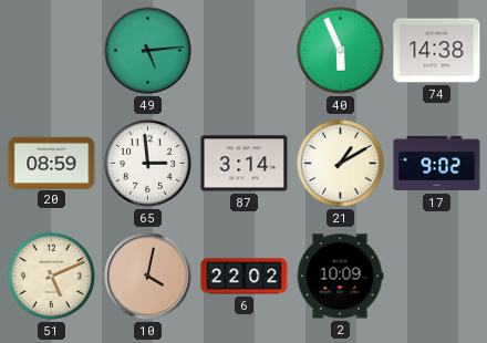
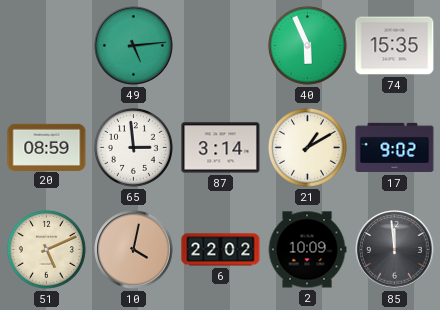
74: 14:38 -> 15:35
85: none -> 11:59
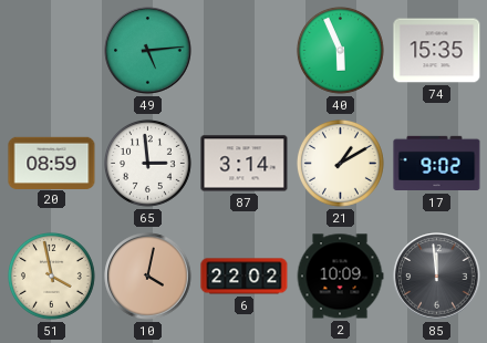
51: 5:11 -> 3:58
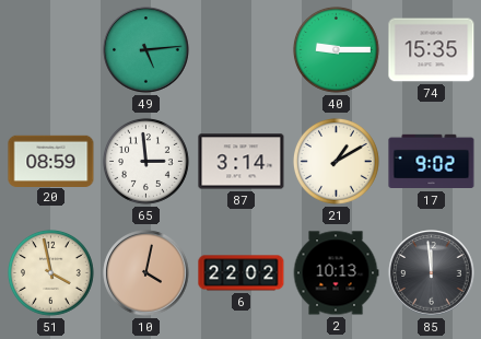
40: 5:56 -> 9:15
2: 10:09 -> 10:13
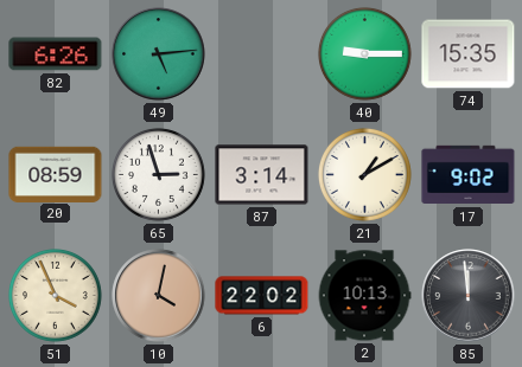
82: none -> 6:26
65: 2:59 -> 2:57
51: 3:58 -> 3:56
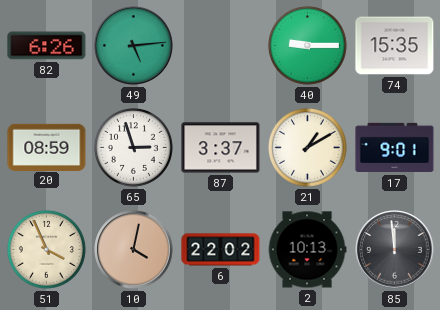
87: 3:14 -> 3:37
17: 9:02 -> 9:01
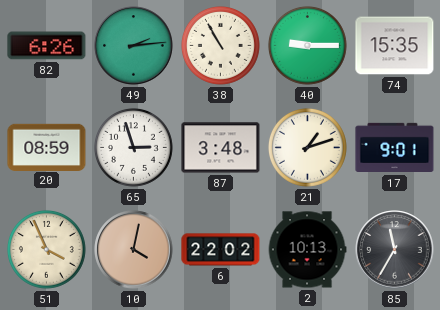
49: 5:14 -> 2:14
38: none -> 10:55
87: 3:37 -> 3:48
21: 1:10 -> 1:12
85: 11:59 -> 11:35
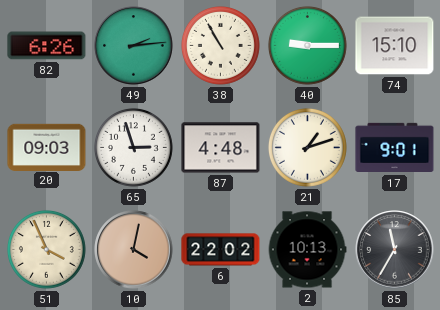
74: 15:35 -> 15:10
20: 08:59 -> 09:03
87: 3:48 -> 4:48
